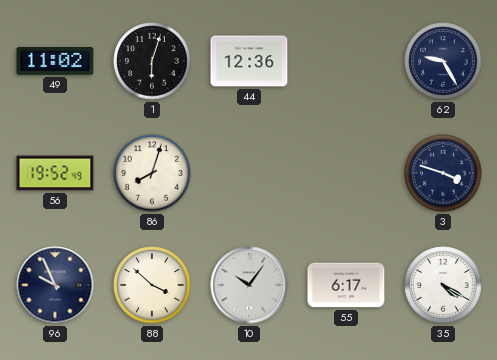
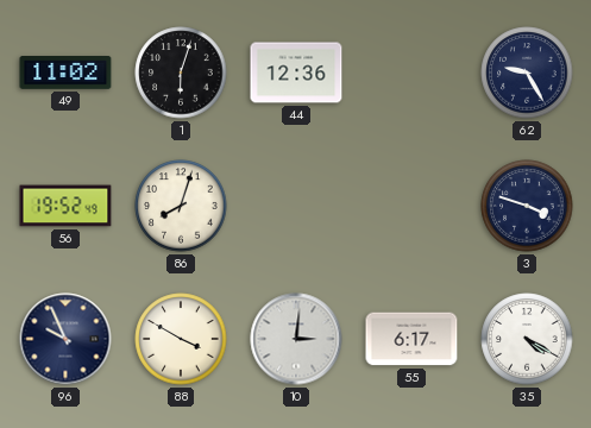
88: 3:52 -> 3:50
10: 10:06 -> 3:01
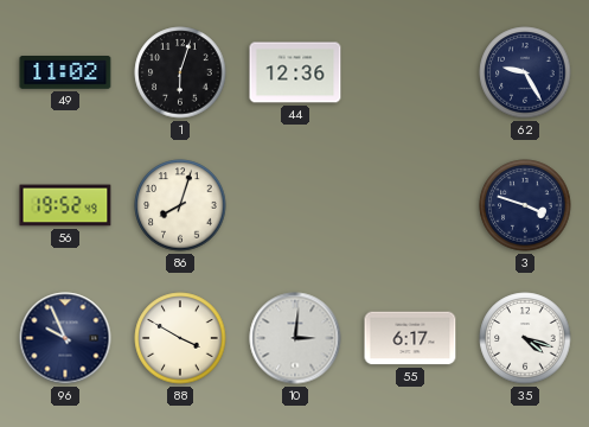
35: 4:20 -> 4:18
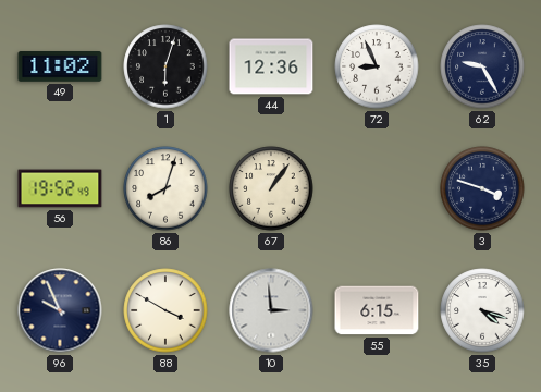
72: none -> 8:56
67: none -> 1:06
10: 3:01 -> 2:59
55: 6:17 -> 6:15
